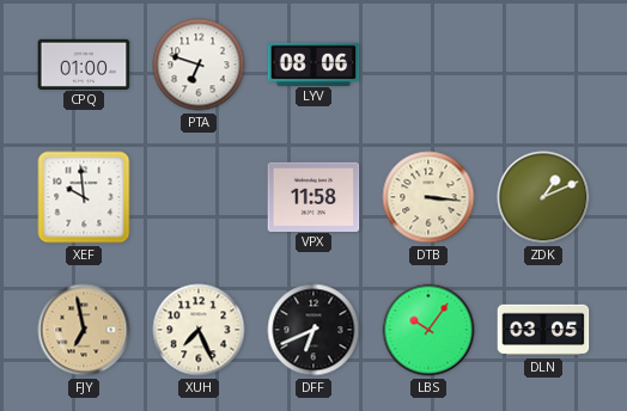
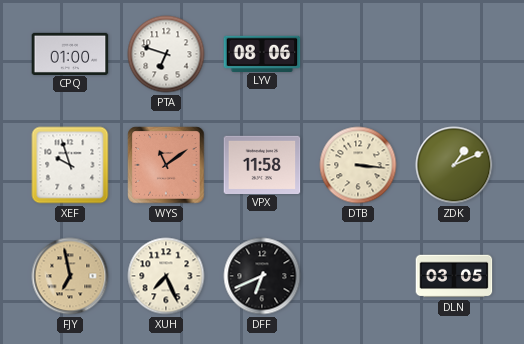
XEF: 9:59 -> 9:57
WYS: none -> 11:09
LBS: 10:06 -> none
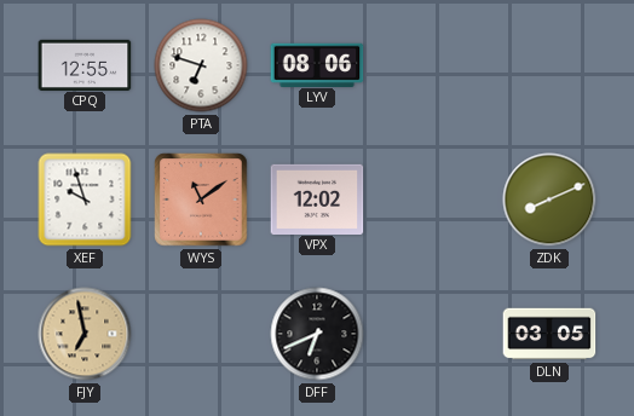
CPQ: 01:00 -> 12:55
VPX: 11:58 -> 12:02
DTB: 3:16 -> none
ZDK: 1:11 -> 8:11
XUH: 7:26 -> none
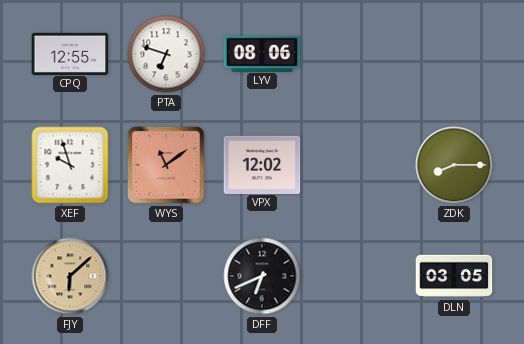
ZDK: 8:11 -> 8:15
FJY: 6:58 -> 6:08
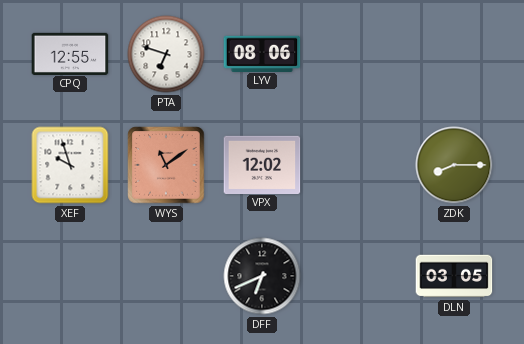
FJY: 6:08 -> none
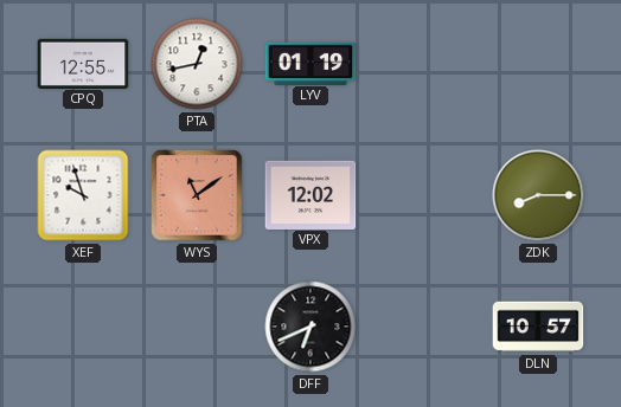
PTA: 6:48 -> 12:43
LYV: 08:06 -> 01:19
DLN: 03:05 -> 10:57
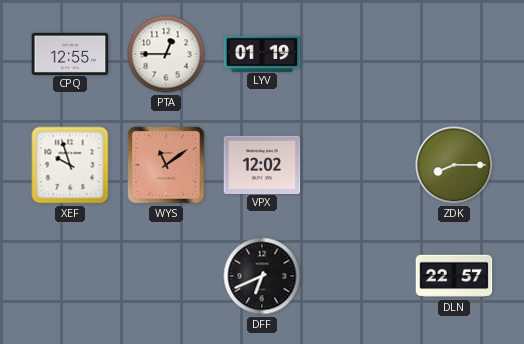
PTA: 12:43 -> 12:45
DLN: 10:57 -> 22:57
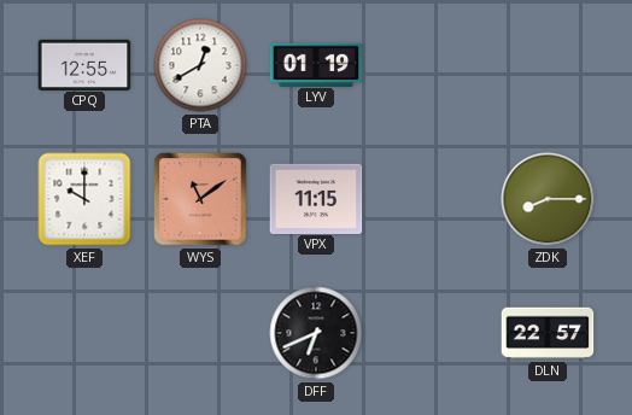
PTA: 12:45 -> 12:40
XEF: 9:57 -> 10:00
VPX: 12:02 -> 11:15
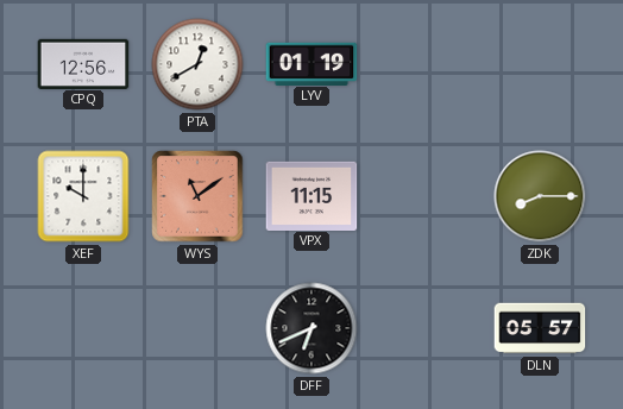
CPQ: 12:55 -> 12:56
DLN: 22:57 -> 05:57
